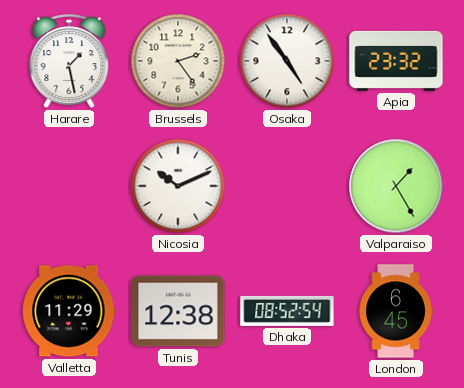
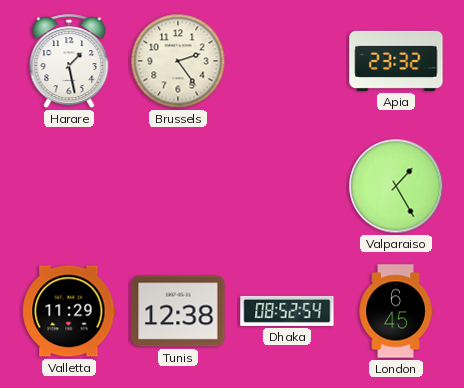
Osaka: 4:54 -> none
Nicosia: 10:11 -> none
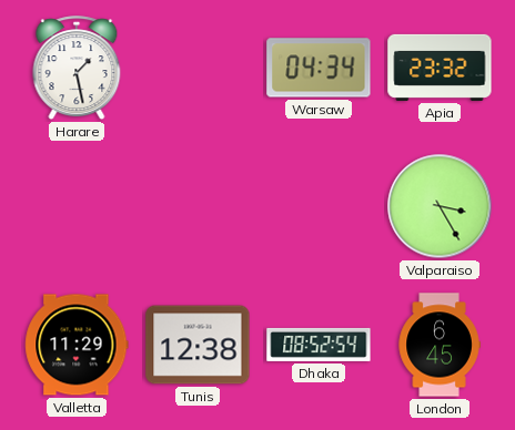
Brussels: 2:24 -> none
Warsaw: none -> 04:34
Valparaiso: 1:25 -> 3:25
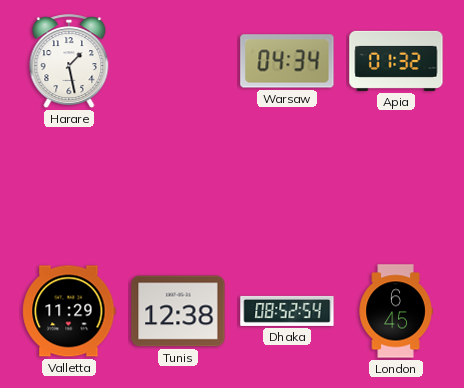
Apia: 23:32 -> 01:32
Valparaiso: 3:25 -> none
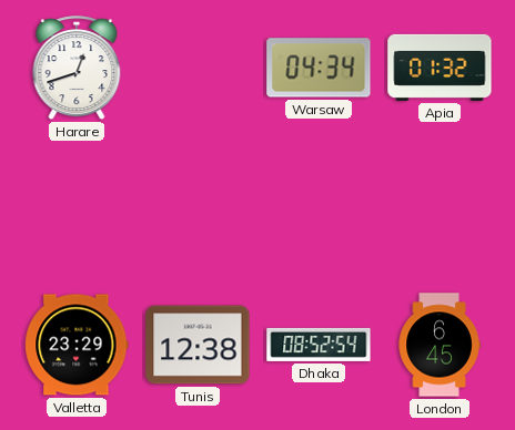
Harare: 1:28 -> 12:42
Valletta: 11:29 -> 23:29
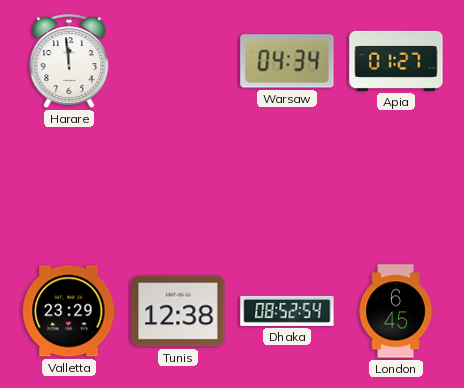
Harare: 12:42 -> 11:59
Apia: 01:32 -> 01:27
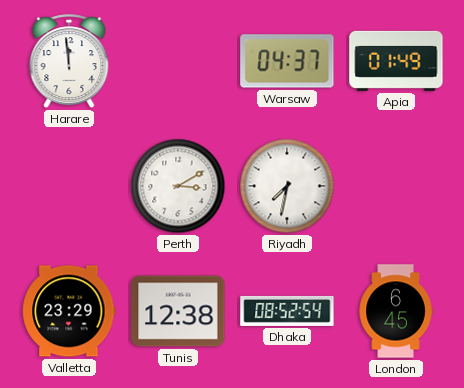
Warsaw: 04:34 -> 04:37
Apia: 01:27 -> 01:49
Perth: none -> 3:10
Riyadh: none -> 7:32
